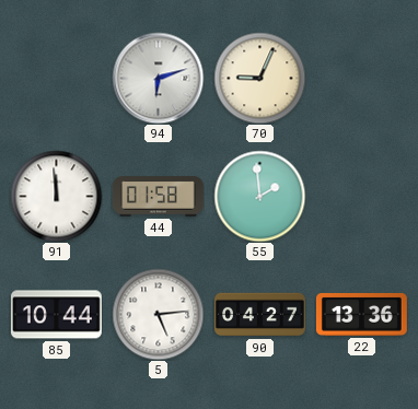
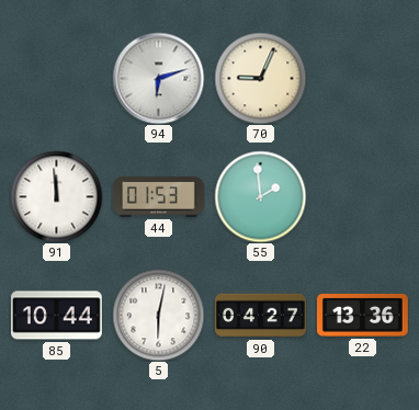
44: 01:58 -> 01:53
5: 5:14 -> 6:02
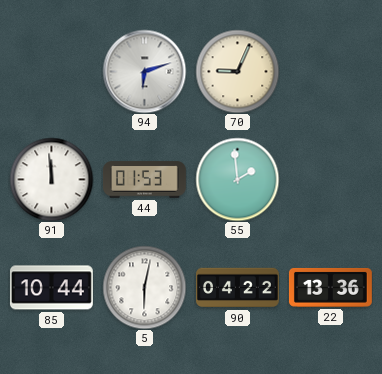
90: 04:27 -> 04:22
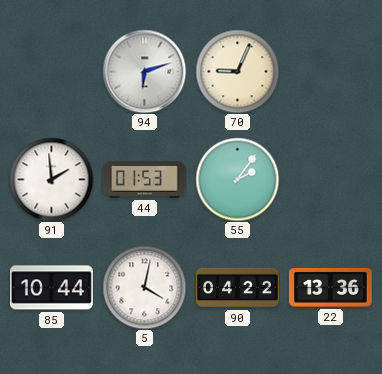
91: 11:59 -> 1:59
55: 1:59 -> 2:06
5: 6:02 -> 4:02
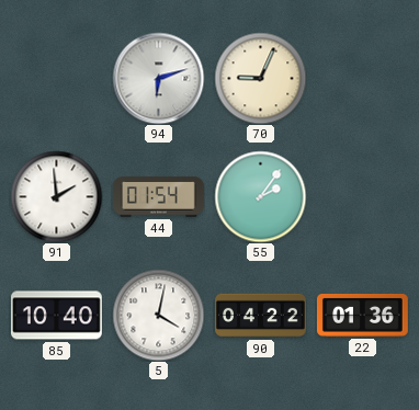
44: 01:53 -> 01:54
85: 10:44 -> 10:40
22: 13:36 -> 01:36
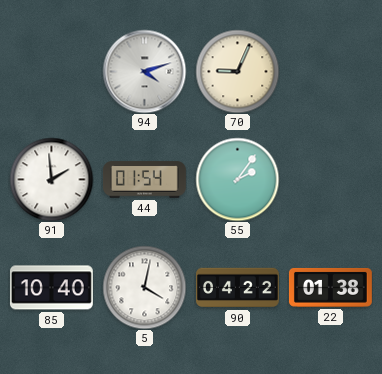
94: 6:12 -> 4:12
22: 01:36 -> 01:38
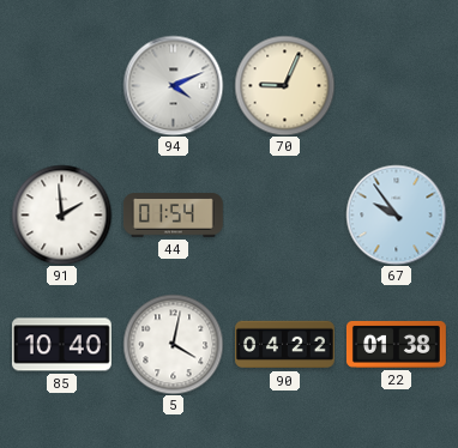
94: 4:12 -> 4:11
55: 2:06 -> none
67: none -> 9:54
